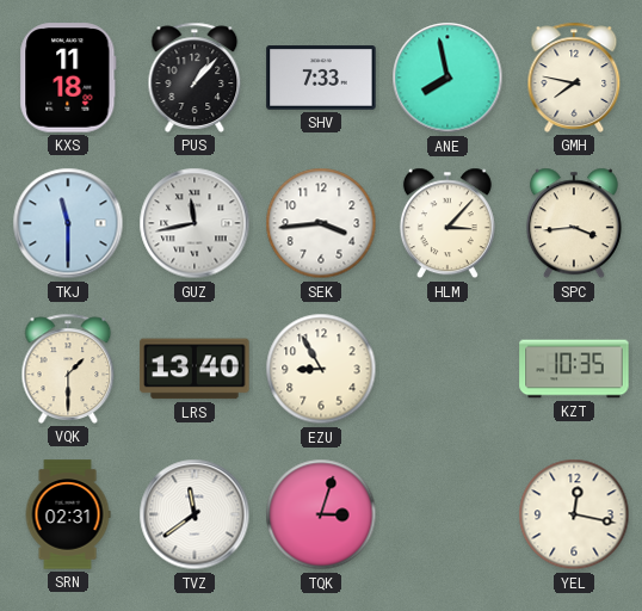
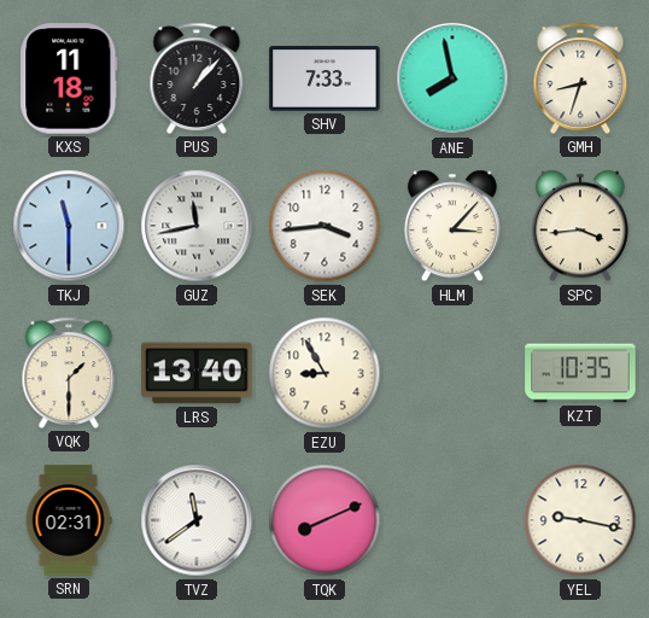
GMH: 7:47 -> 8:33
TQK: 3:03 -> 8:11
YEL: 12:17 -> 9:17
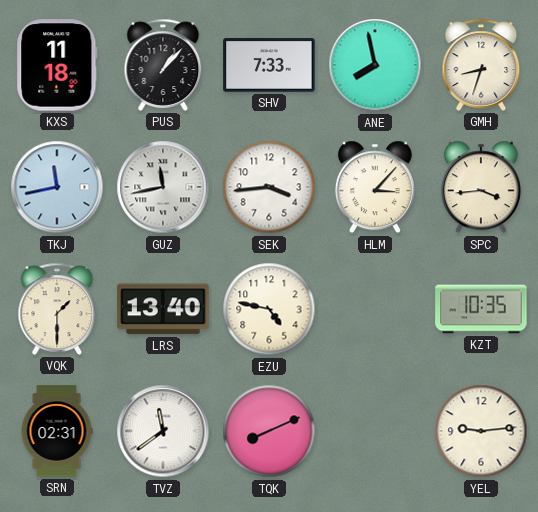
TKJ: 11:30 -> 11:43
EZU: 8:55 -> 4:47
YEL: 9:17 -> 9:14
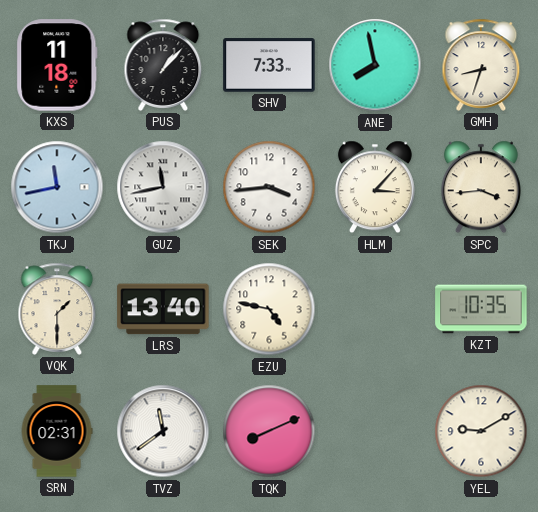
YEL: 9:14 -> 9:10
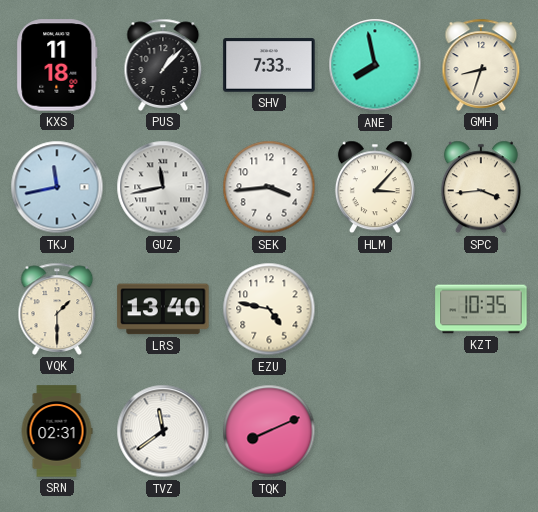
YEL: 9:10 -> none
